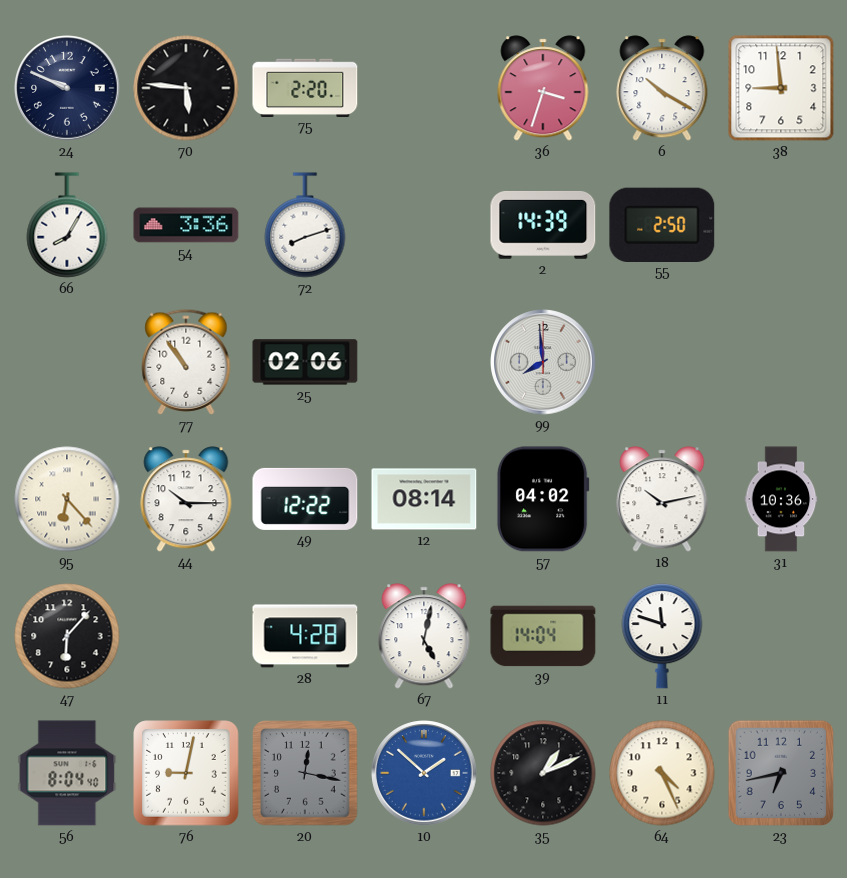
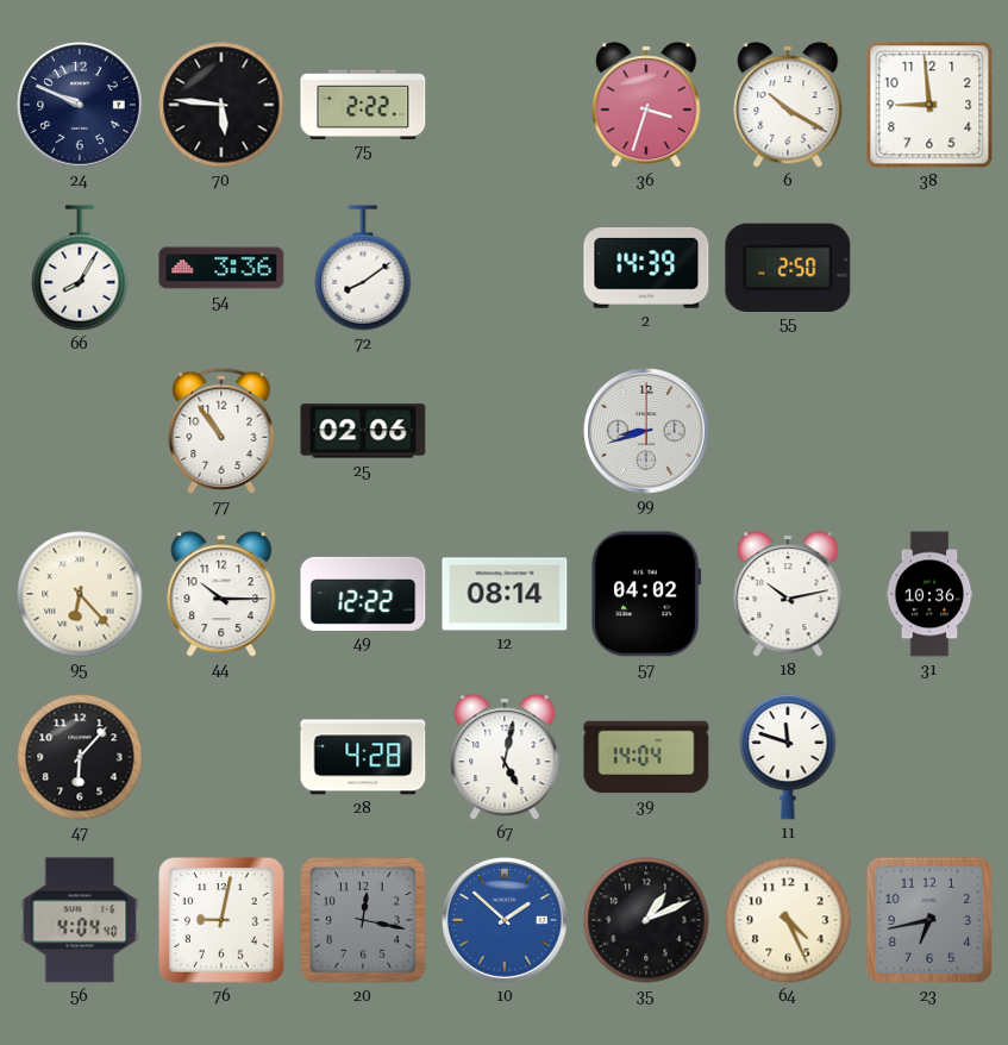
75: 2:20 -> 2:22
72: 8:12 -> 8:09
99: 7:59 -> 8:42
56: 8:04 -> 4:04
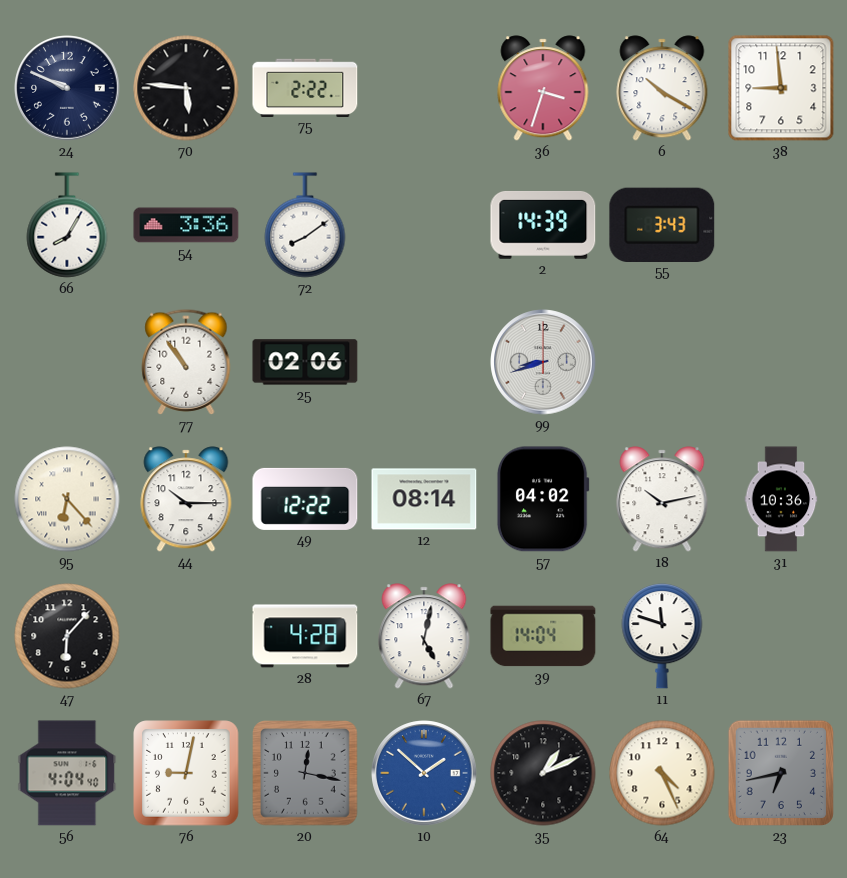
55: 2:50 -> 3:43
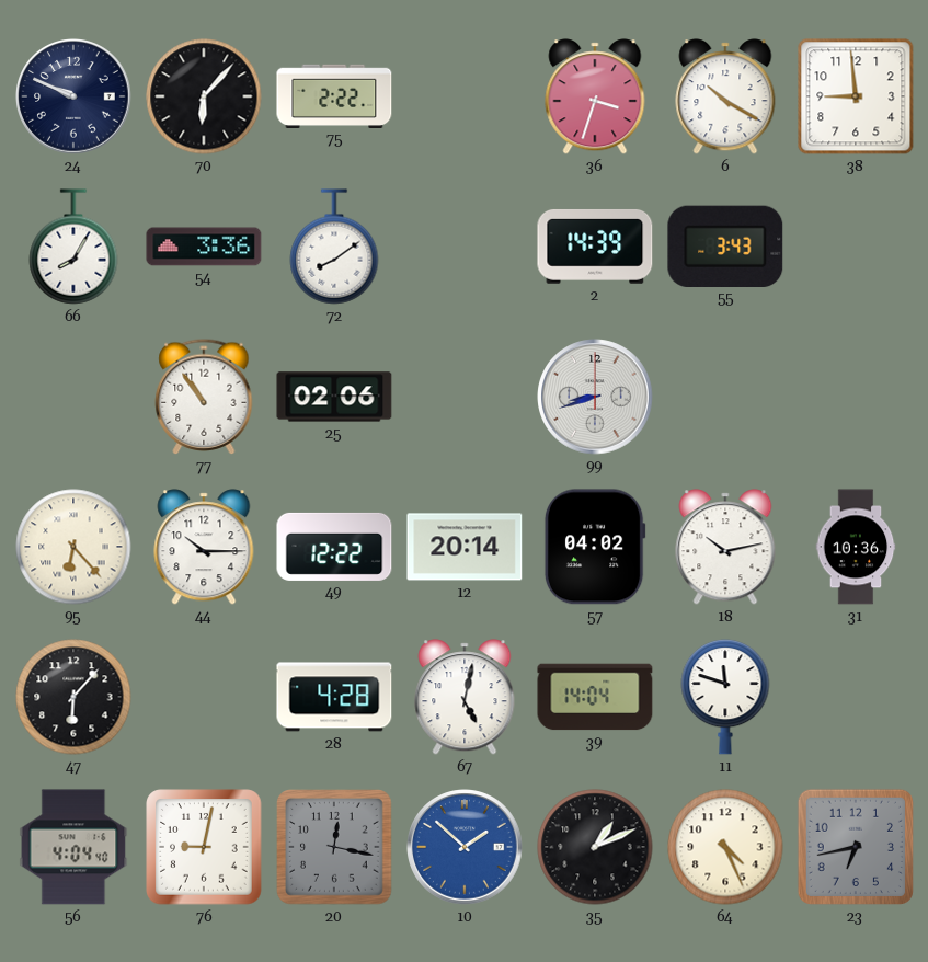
70: 5:46 -> 6:07
12: 08:14 -> 20:14
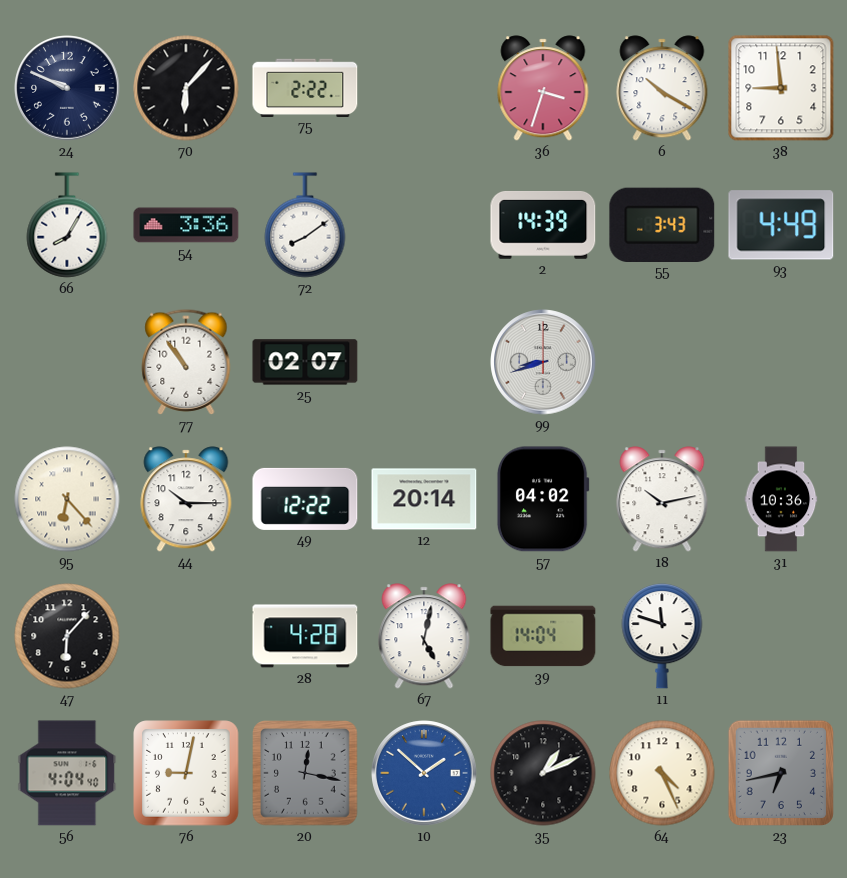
93: none -> 4:49
25: 02:06 -> 02:07
